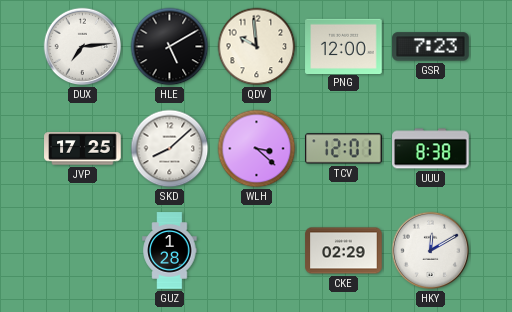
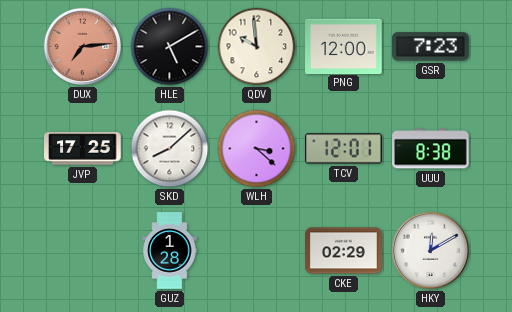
DUX dial: white -> salmon
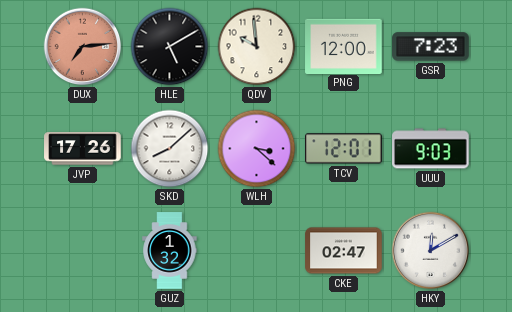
JVP: 17:25 -> 17:26
UUU: 8:38 -> 9:03
GUZ: 1:28 -> 1:32
CKE: 02:29 -> 02:47
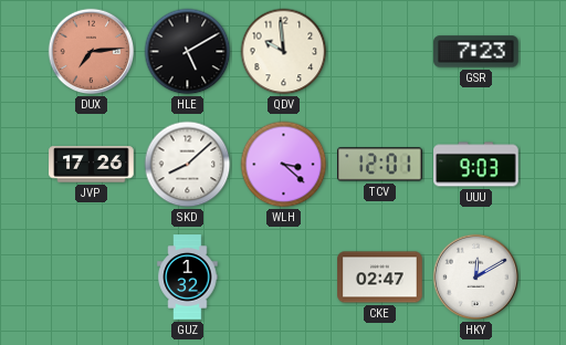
PNG: 12:00 -> none
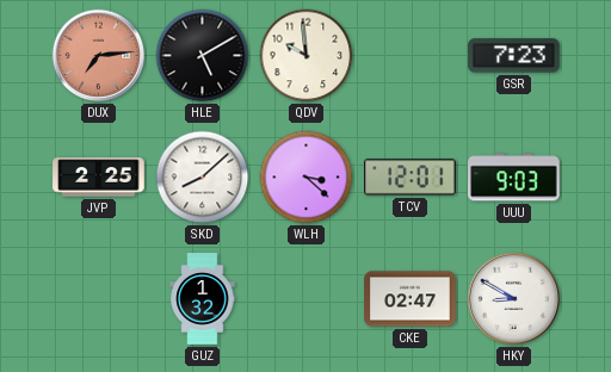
JVP: 17:26 -> 2:25
HKY: 12:10 -> 8:50
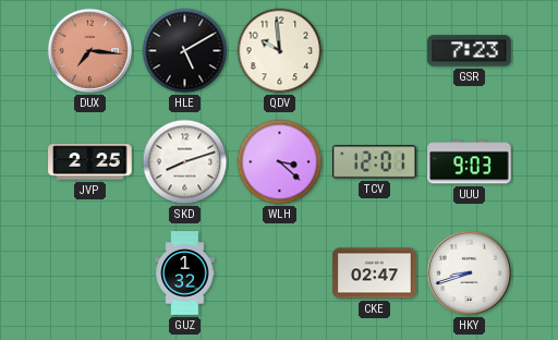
DUX: 7:14 -> 7:16
SKD: 8:08 -> 8:12
HKY: 8:50 -> 8:42
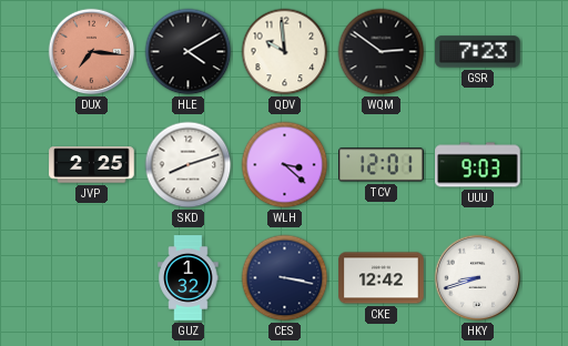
HLE: 5:10 -> 4:10
WQM: none -> 2:51
CES: none -> 3:17
CKE: 02:47 -> 12:42
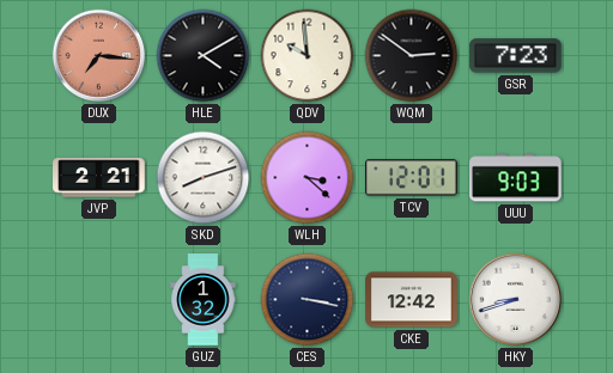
JVP: 2:25 -> 2:21
